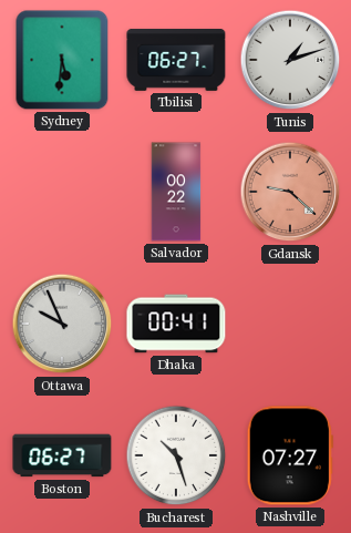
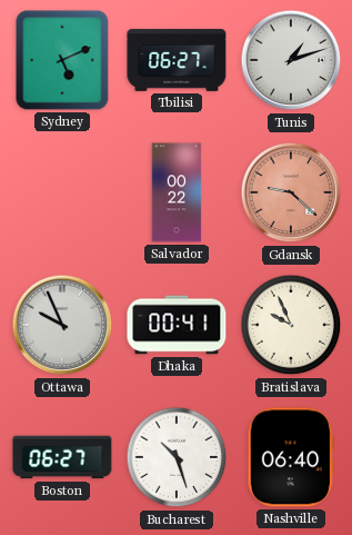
Sydney: 5:31 -> 5:11
Bratislava: none -> 9:56
Nashville: 07:27 -> 06:40
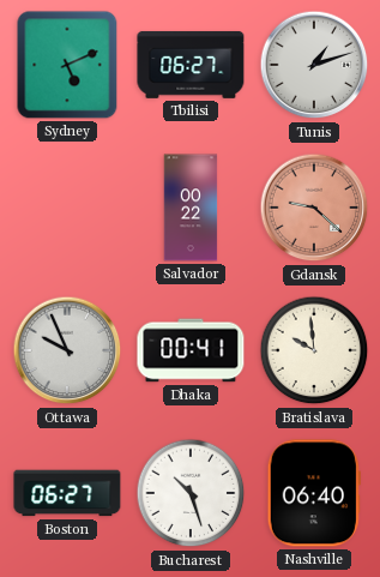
Bratislava: 9:56 -> 9:59
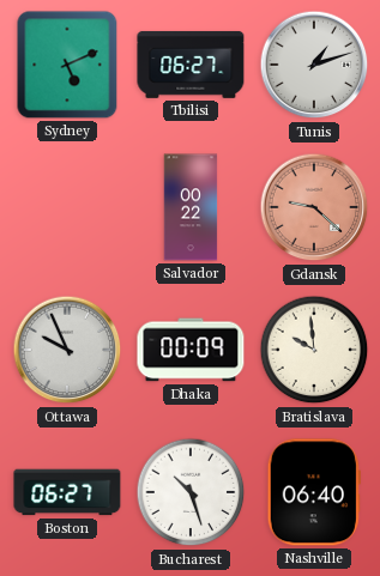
Dhaka: 00:41 -> 00:09
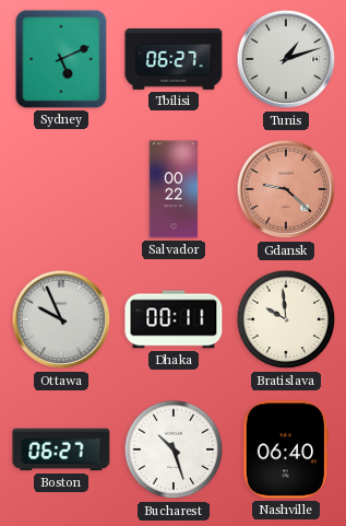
Dhaka: 00:09 -> 00:11
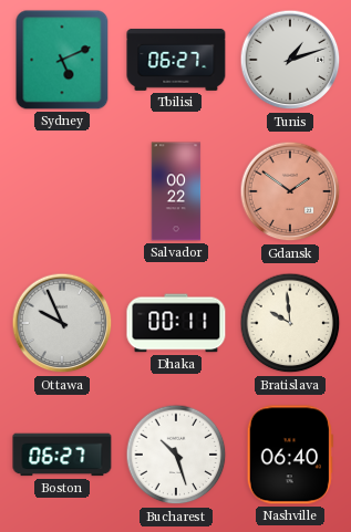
Gdansk: 9:22 -> 1:51
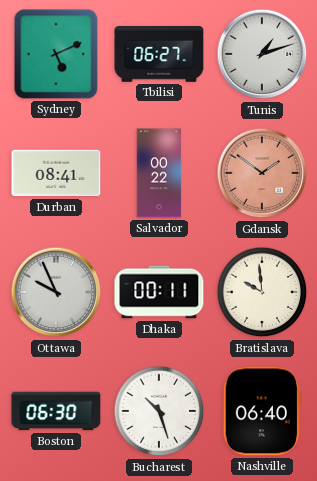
Durban: none -> 08:41
Boston: 06:27 -> 06:30
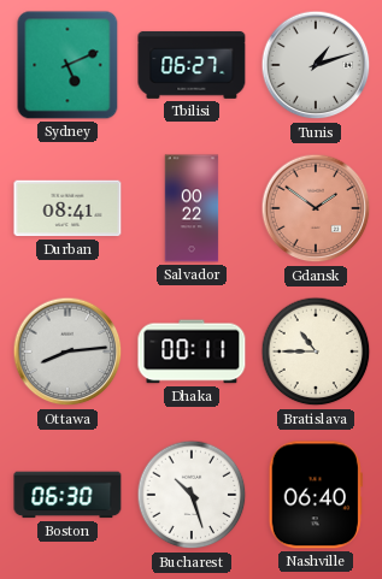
Ottawa: 9:56 -> 8:14
Bratislava: 9:59 -> 10:45
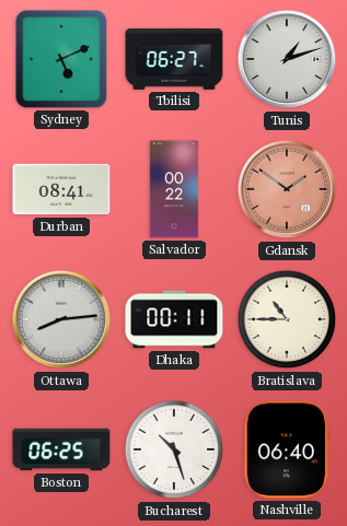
Boston: 06:30 -> 06:25
